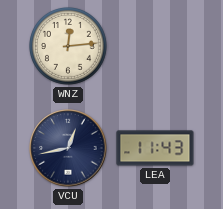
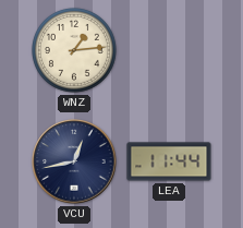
WNZ: 12:14 -> 1:14
LEA: 11:43 -> 11:44
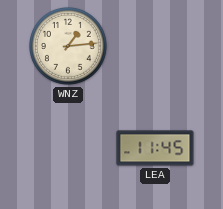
VCU: 12:43 -> none
LEA: 11:44 -> 11:45
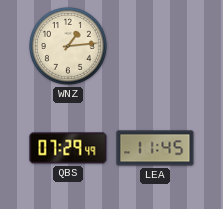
QBS: none -> 07:29
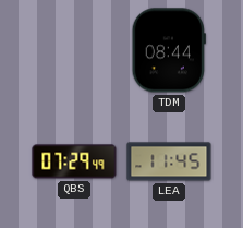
WNZ: 1:14 -> none
TDM: none -> 08:44
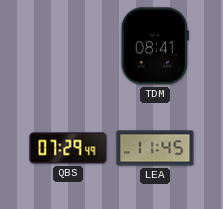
TDM: 08:44 -> 08:41
